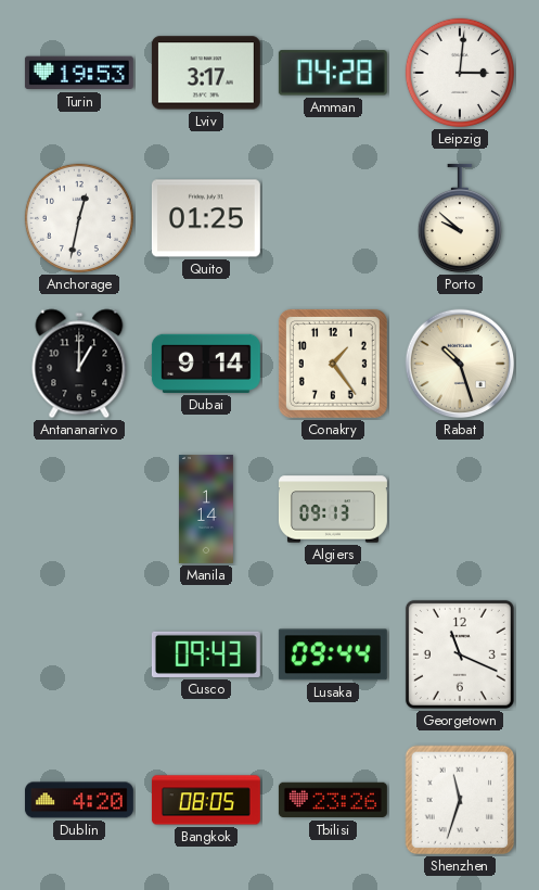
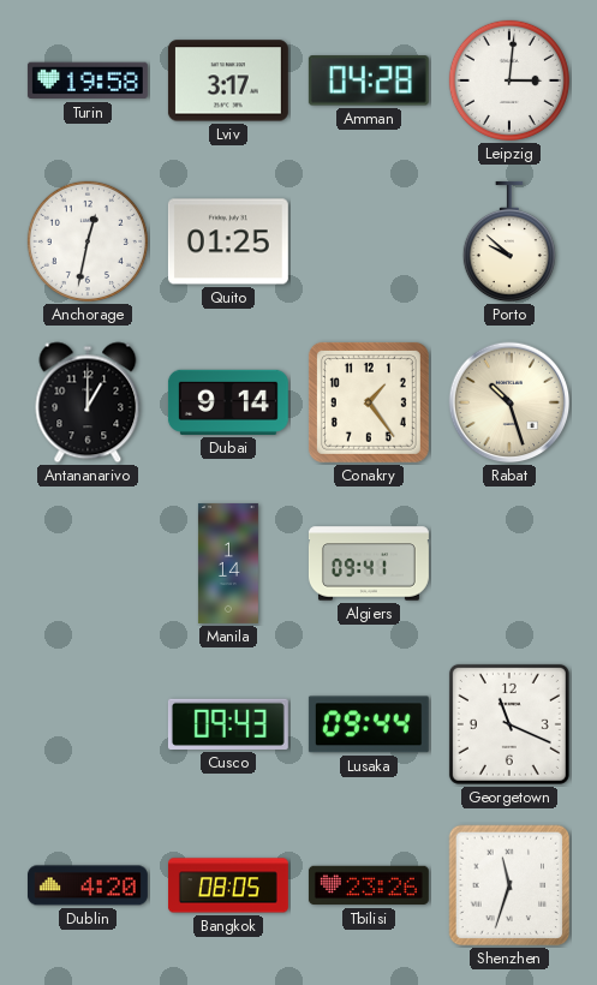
Turin: 19:53 -> 19:58
Algiers: 09:13 -> 09:41
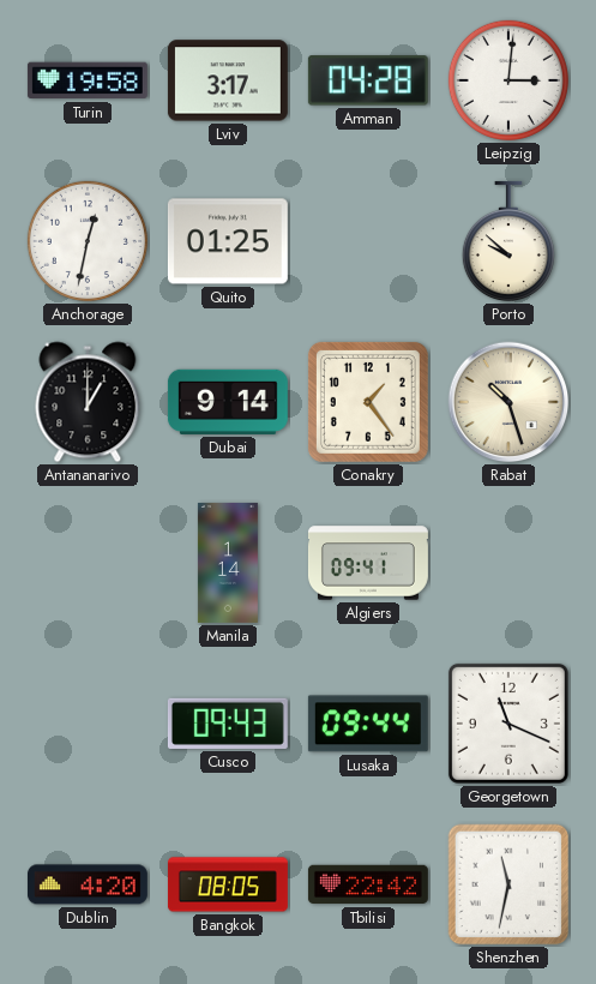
Tbilisi: 23:26 -> 22:42
Shenzhen: 11:33 -> 11:32
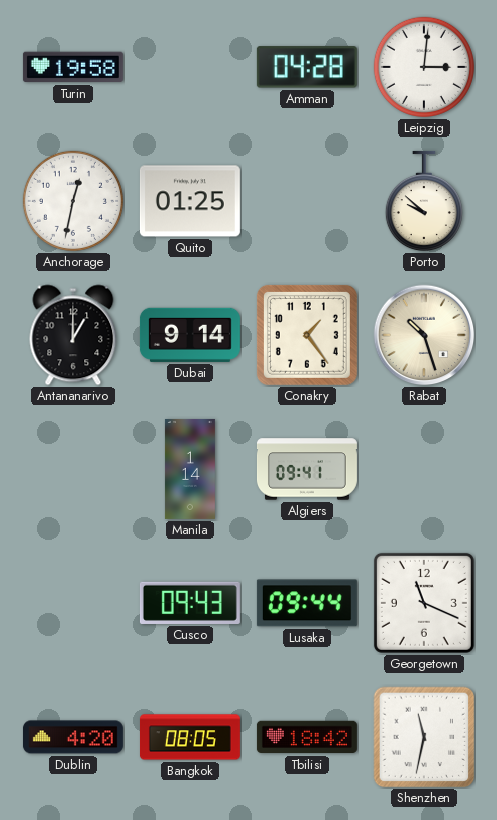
Lviv: 3:17 -> none
Tbilisi: 22:42 -> 18:42
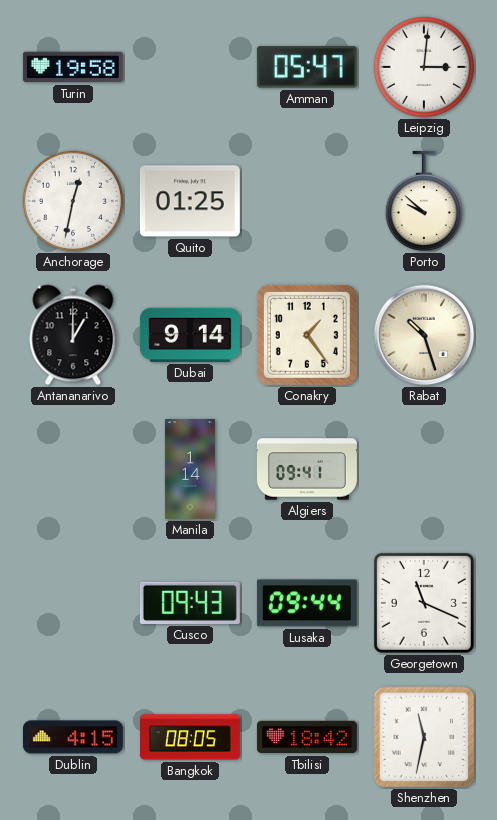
Amman: 04:28 -> 05:47
Dublin: 4:20 -> 4:15
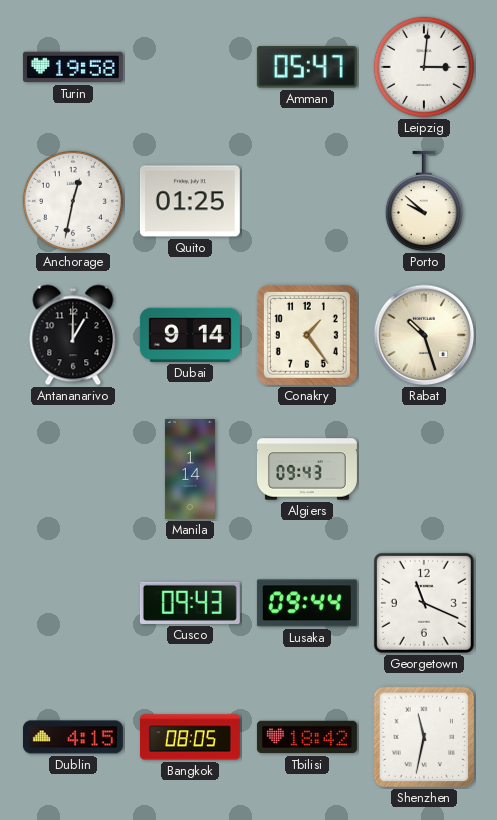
Algiers: 09:41 -> 09:43
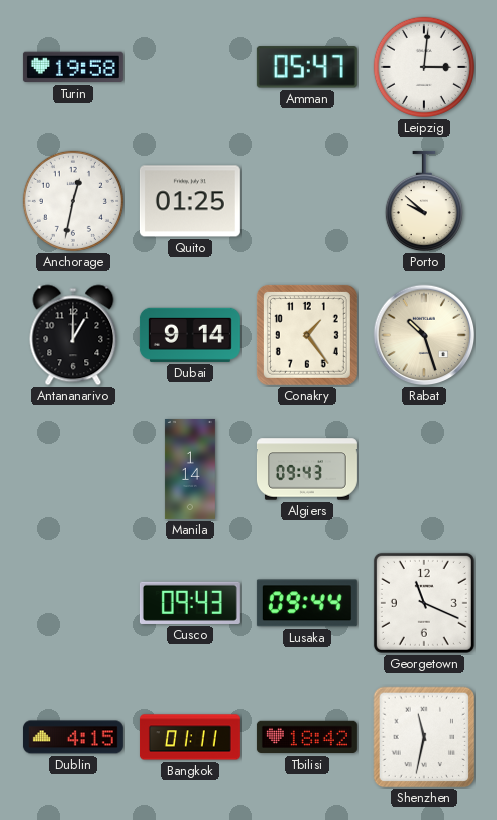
Bangkok: 08:05 -> 01:11
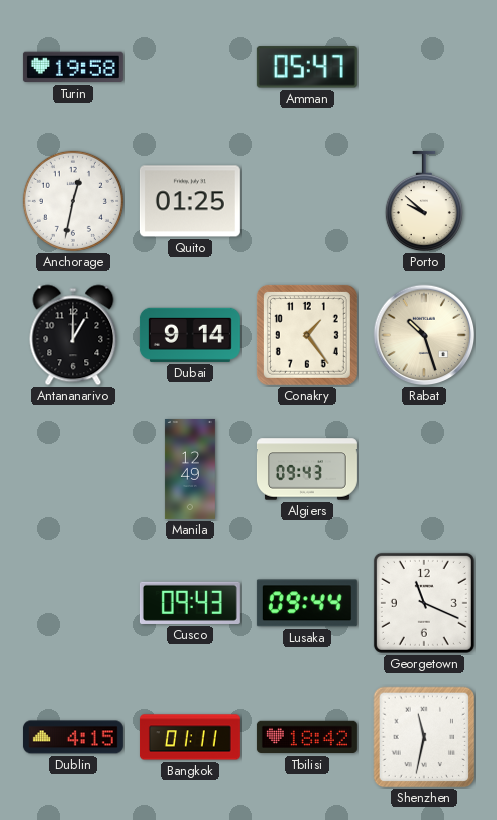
Leipzig: 3:01 -> none
Manila: 1:14 -> 12:49
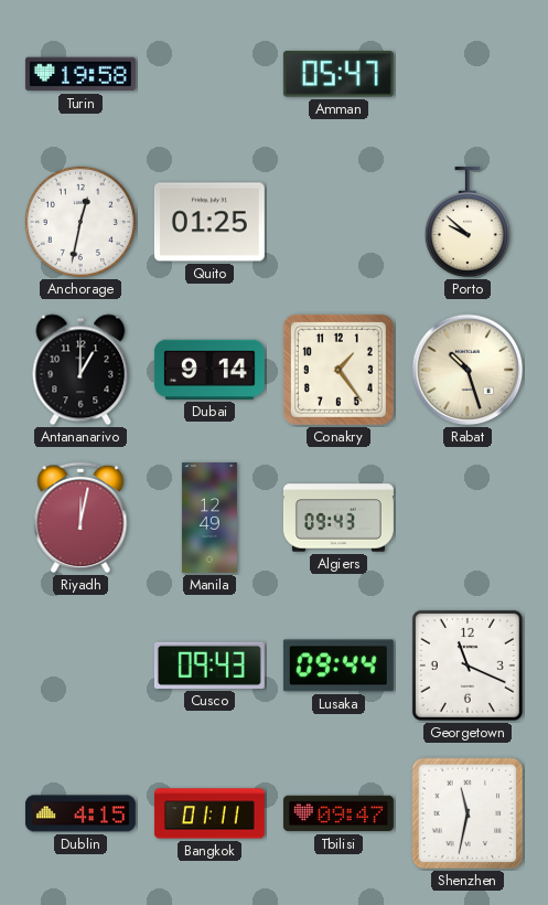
Riyadh: none -> 12:02
Tbilisi: 18:42 -> 09:47
